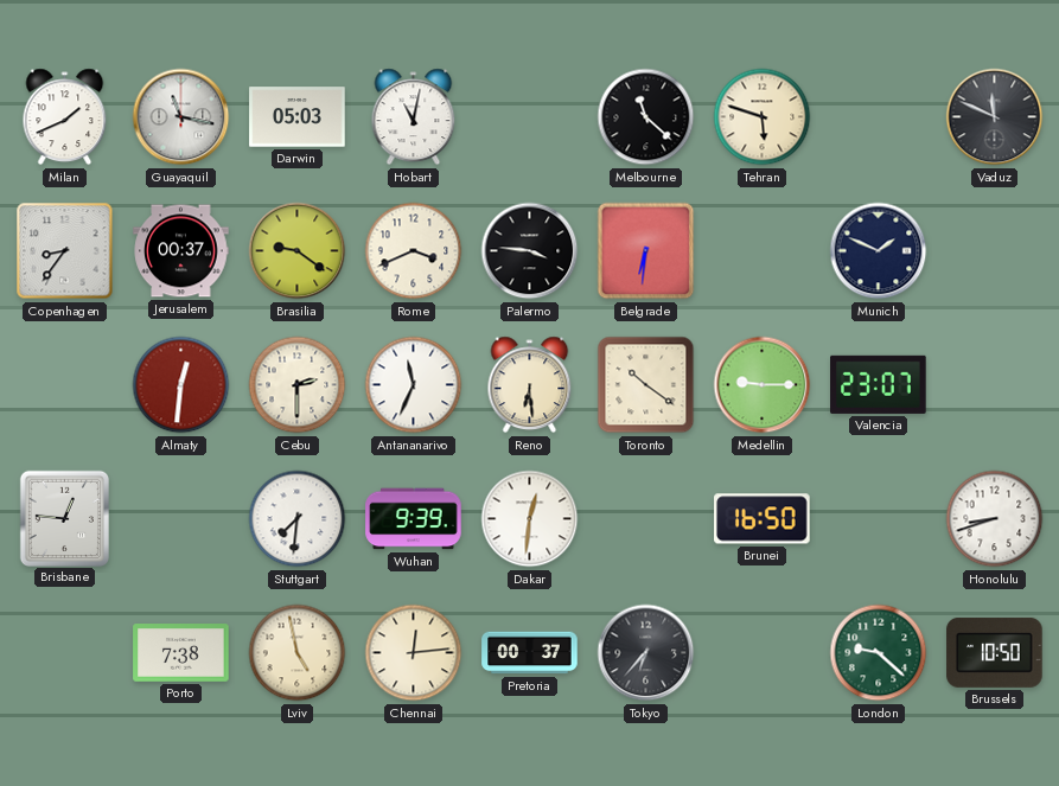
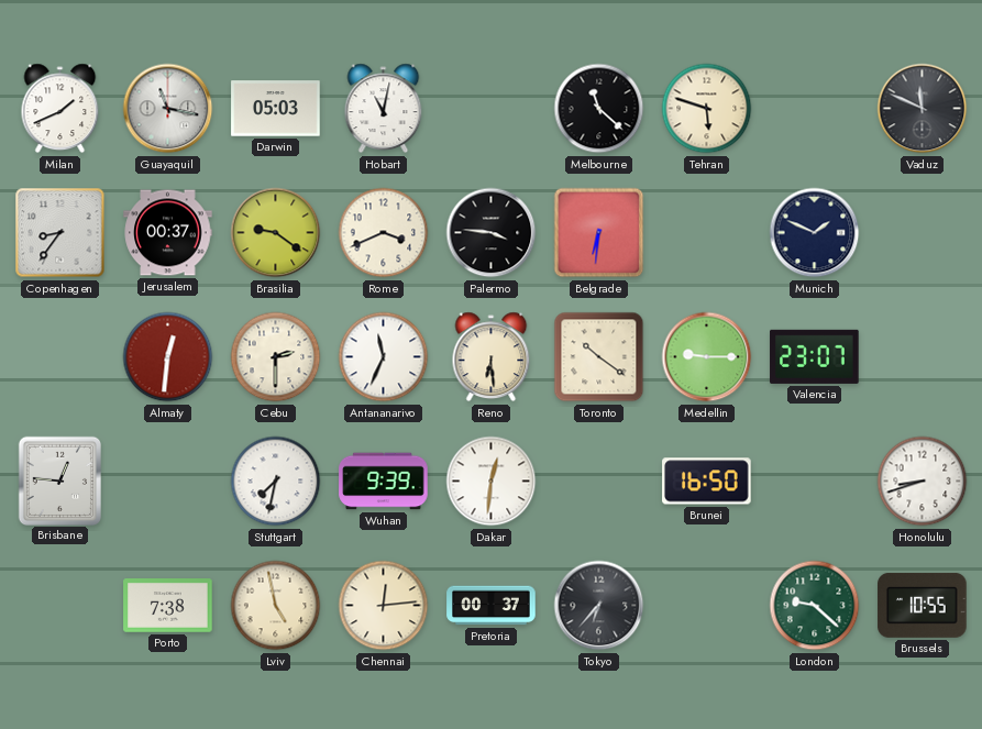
Stuttgart: 7:31 -> 7:32
Brussels: 10:50 -> 10:55
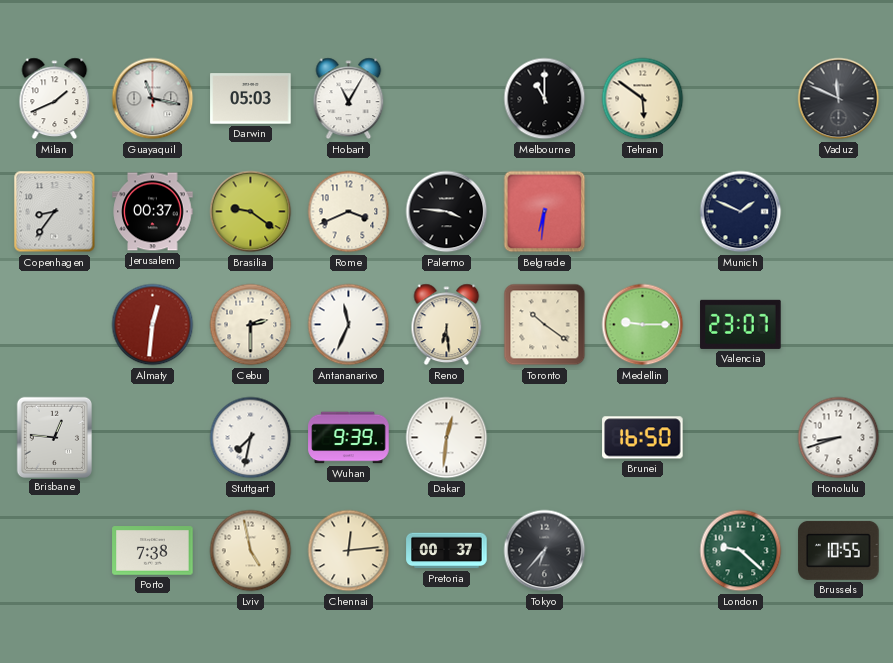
Hobart: 11:02 -> 11:05
Melbourne: 11:22 -> 11:00
Tehran: 5:48 -> 5:51
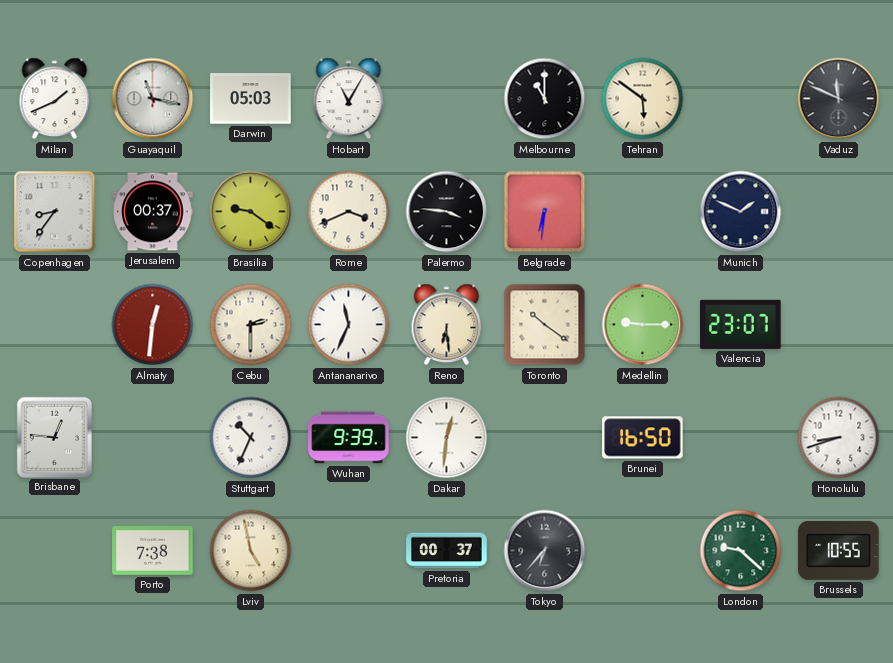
Stuttgart: 7:32 -> 10:34
Chennai: 12:14 -> none
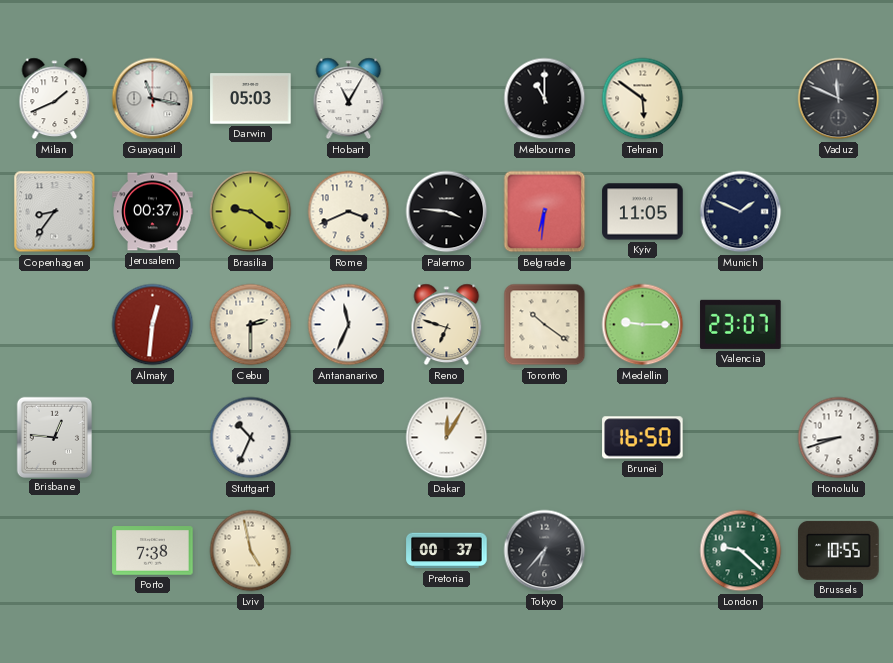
Kyiv: none -> 11:05
Reno: 6:29 -> 6:48
Wuhan: 9:39 -> none
Dakar: 12:31 -> 12:05
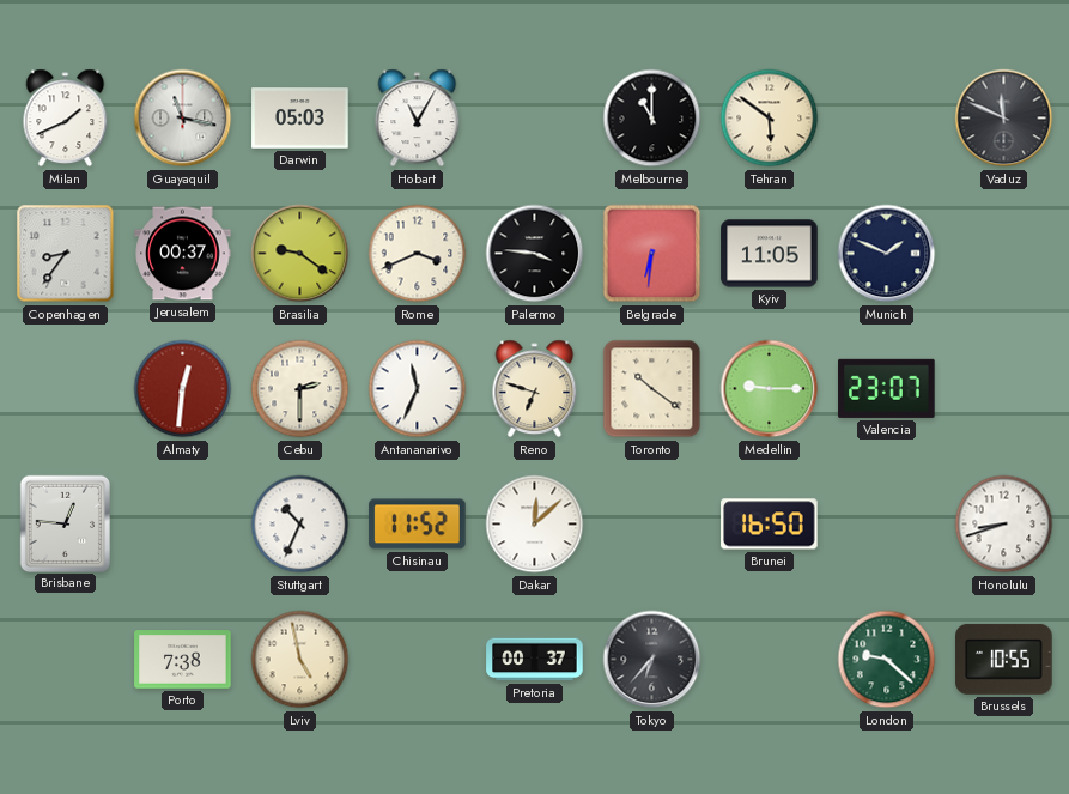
Chisinau: none -> 11:52
Dakar: 12:05 -> 12:08
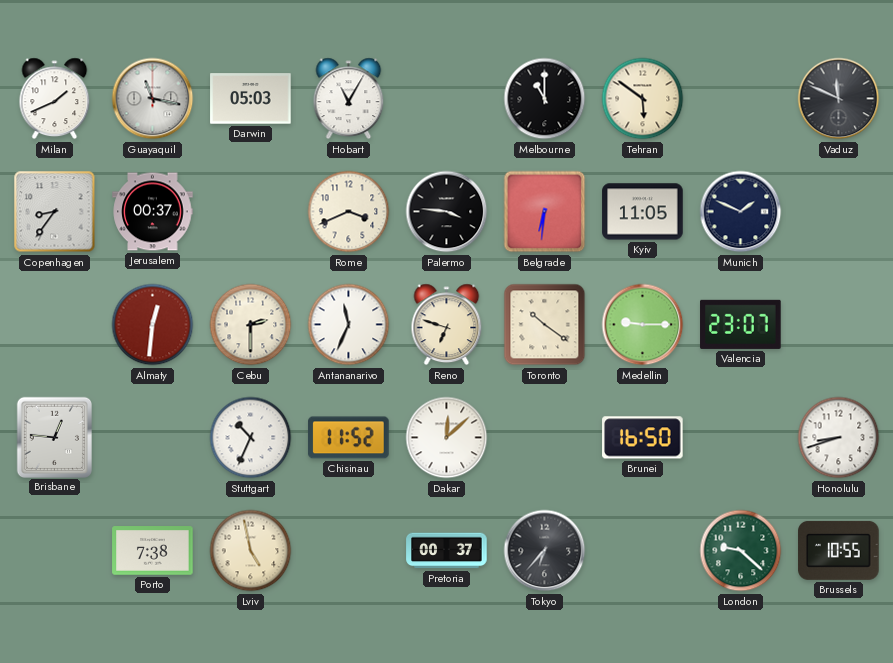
Brasilia: 9:21 -> none
